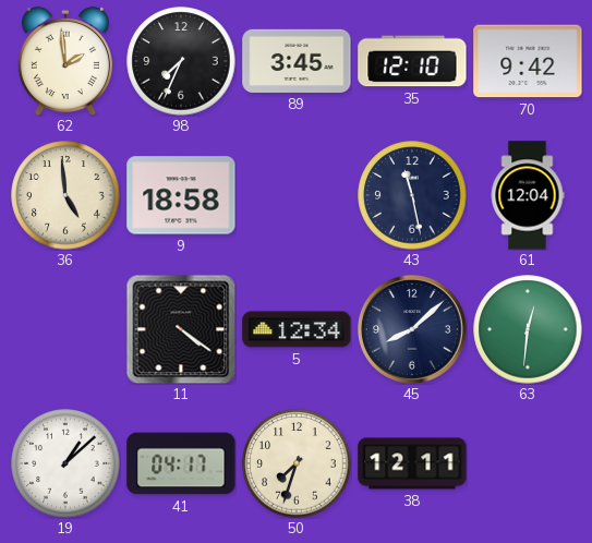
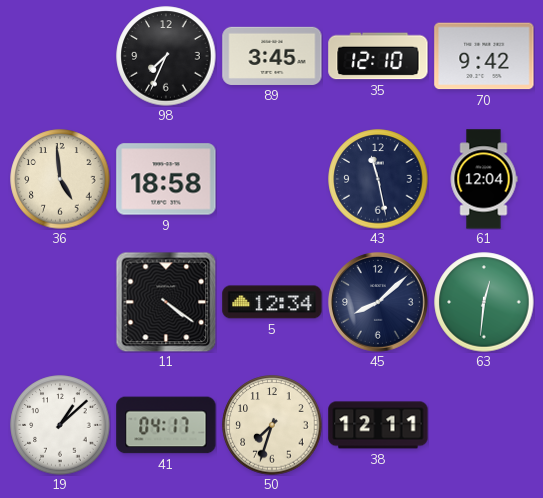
62: 1:59 -> none
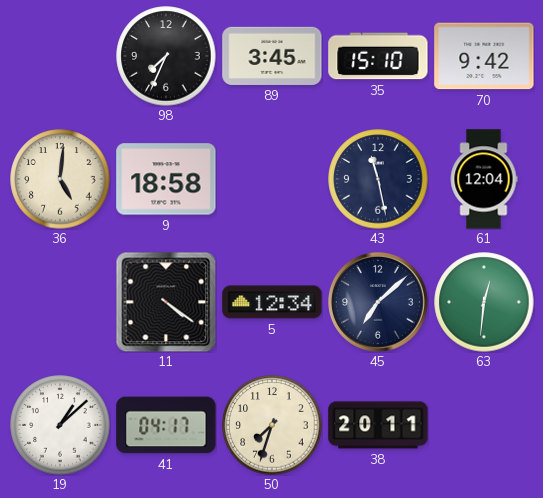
35: 12:10 -> 15:10
36: 4:59 -> 5:01
45: 8:08 -> 7:08
38: 12:11 -> 20:11
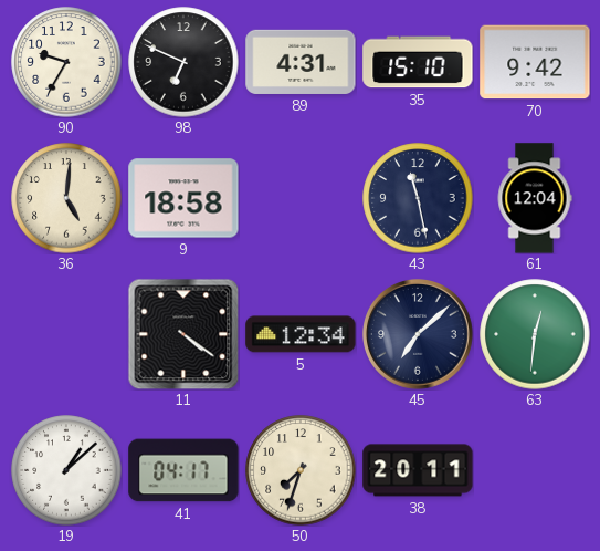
90: none -> 9:35
98: 7:34 -> 6:49
89: 3:45 -> 4:31
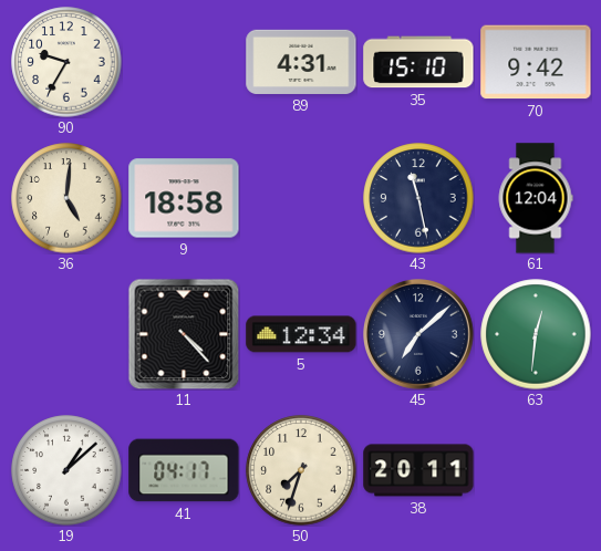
98: 6:49 -> none
11: 4:21 -> 4:23
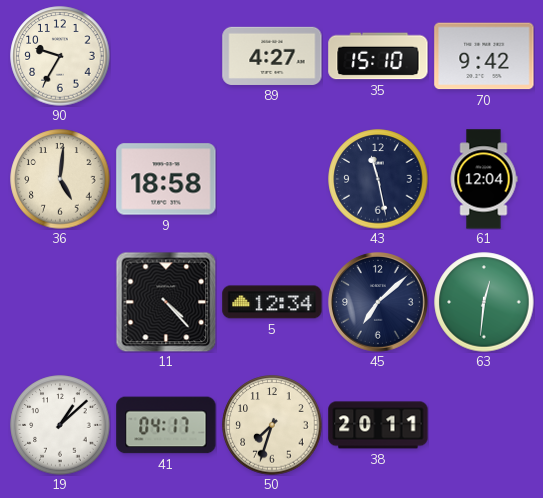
89: 4:31 -> 4:27
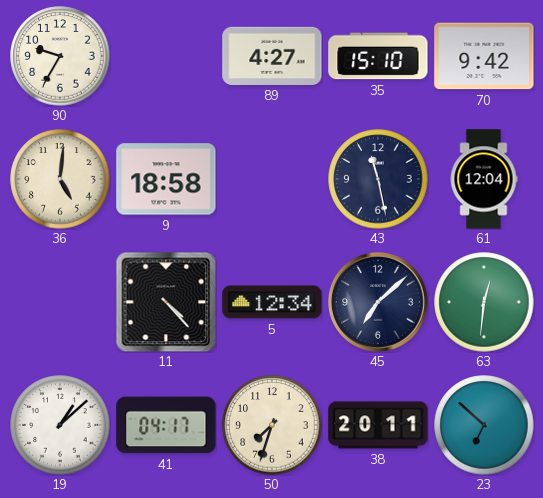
23: none -> 6:52
